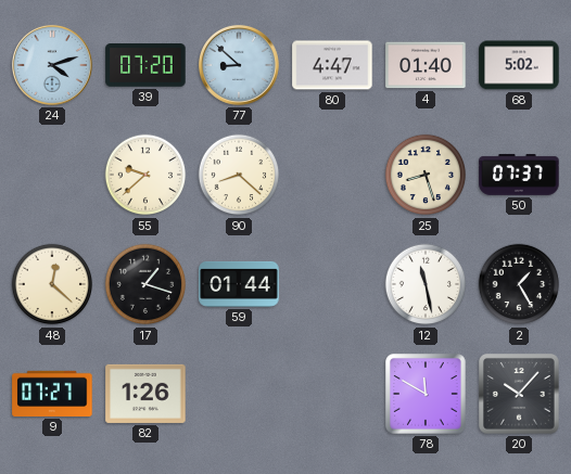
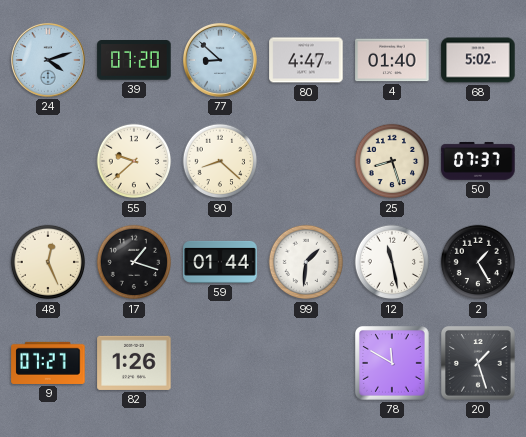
48: 12:22 -> 12:26
99: none -> 1:31
20: 10:07 -> 1:27
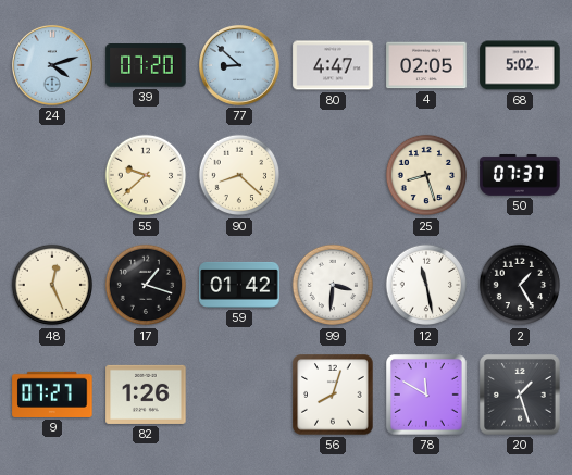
4: 01:40 -> 02:05
59: 01:44 -> 01:42
99: 1:31 -> 3:31
56: none -> 8:03
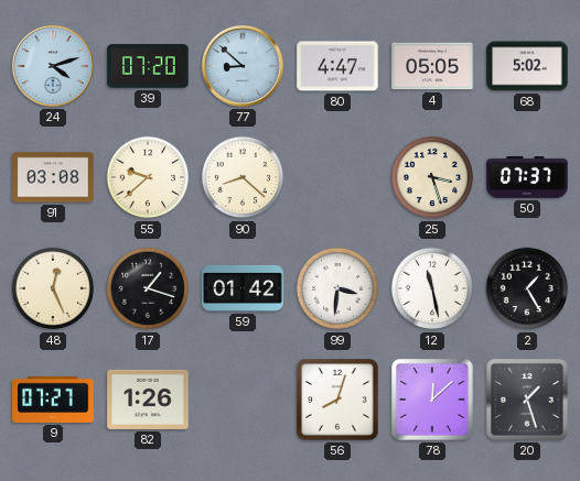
4: 02:05 -> 05:05
91: none -> 03:08
25: 8:27 -> 3:27
78: 11:50 -> 12:08
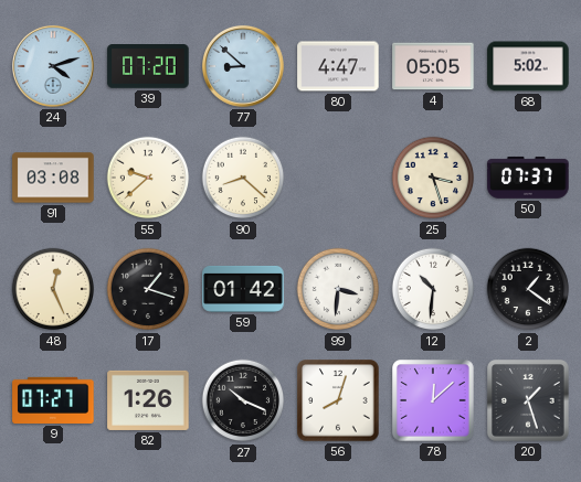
12: 11:28 -> 10:31
2: 1:25 -> 1:21
27: none -> 10:19
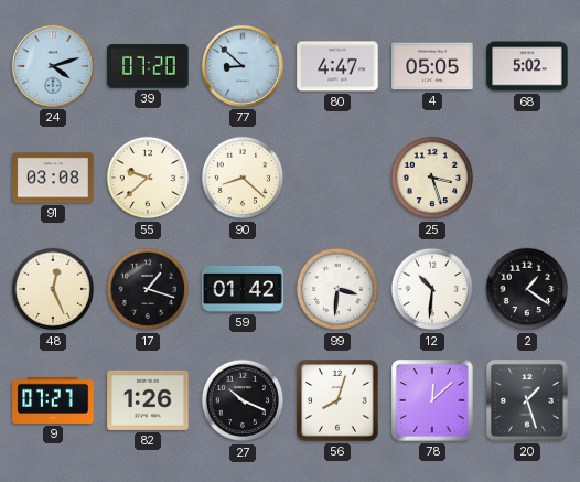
50: 07:37 -> none
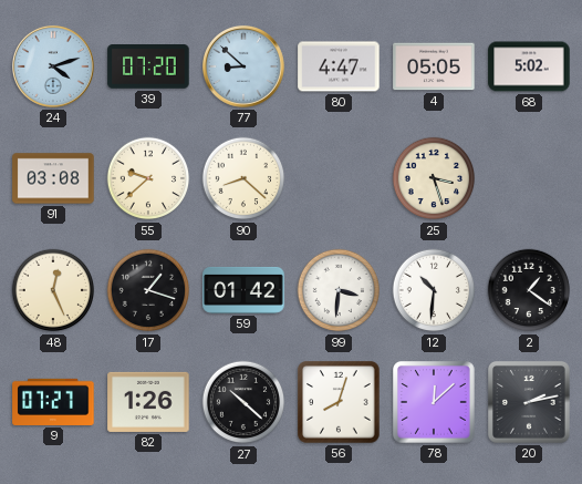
27: 10:19 -> 10:22
20: 1:27 -> 2:13
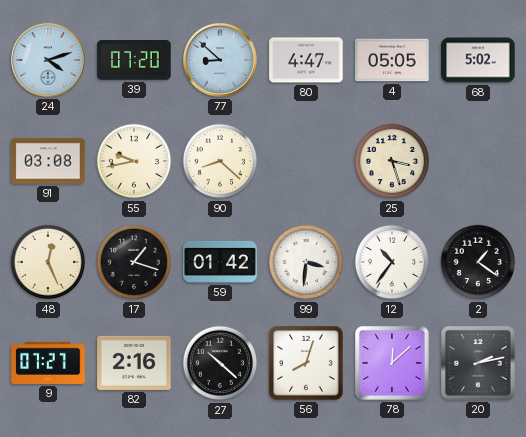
55: 9:38 -> 9:43
12: 10:31 -> 10:36
82: 1:26 -> 2:16
